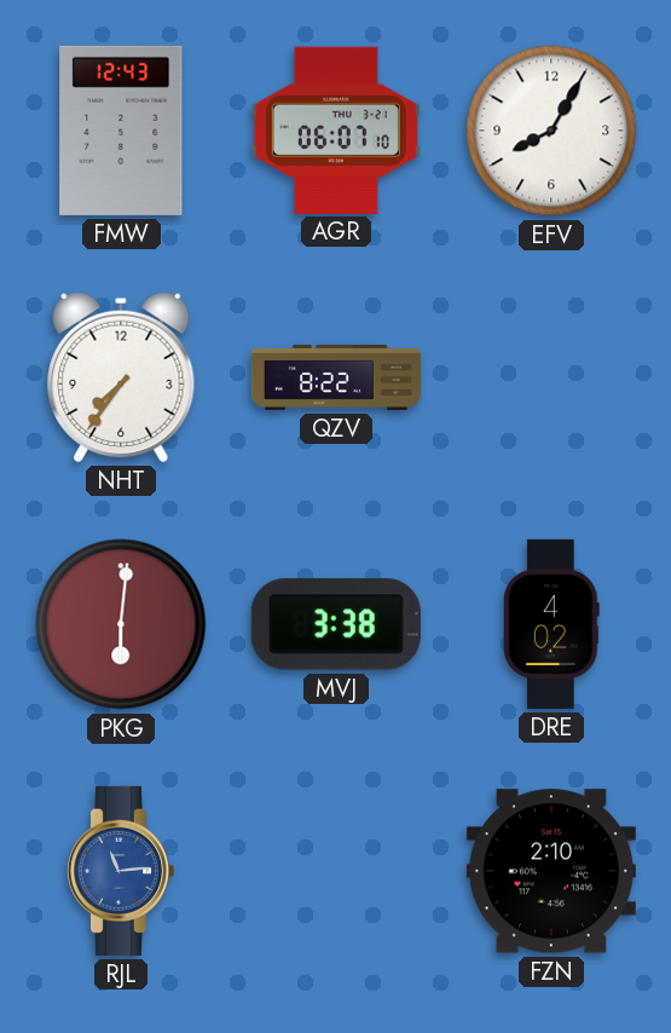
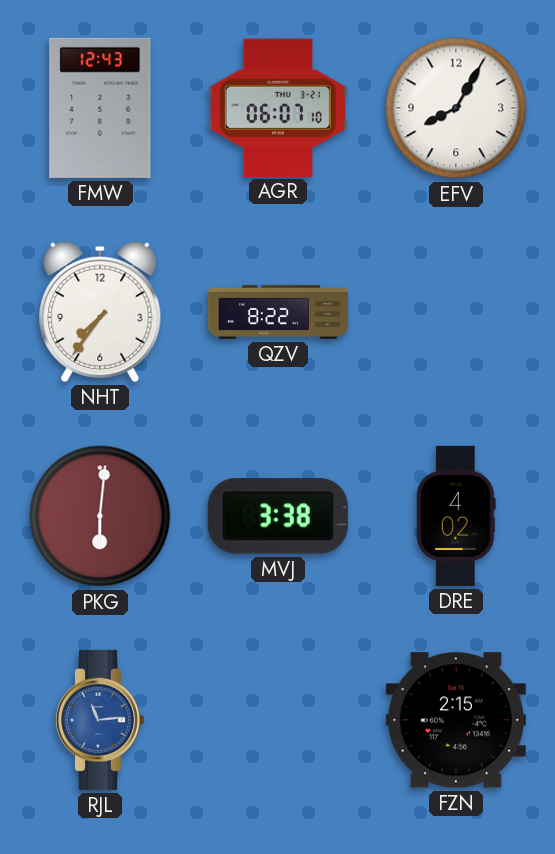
FZN: 2:10 -> 2:15
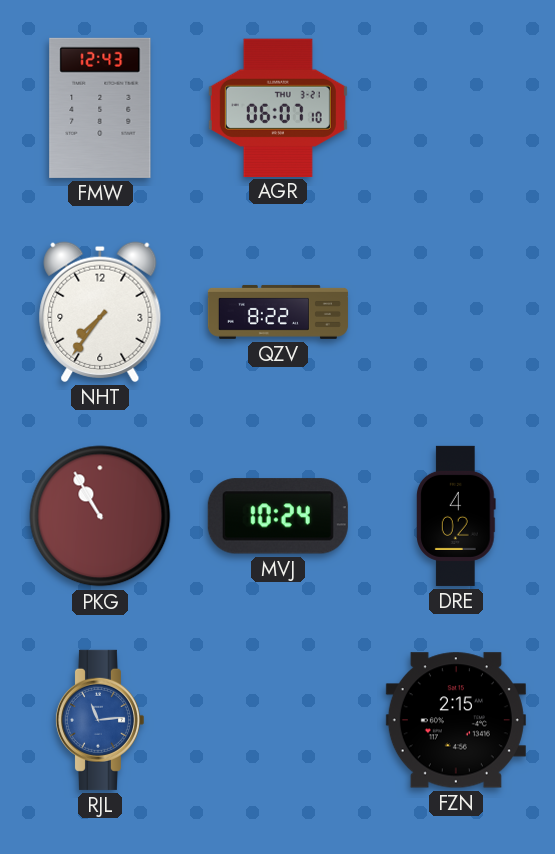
EFV: 8:05 -> none
PKG: 6:01 -> 10:55
MVJ: 3:38 -> 10:24
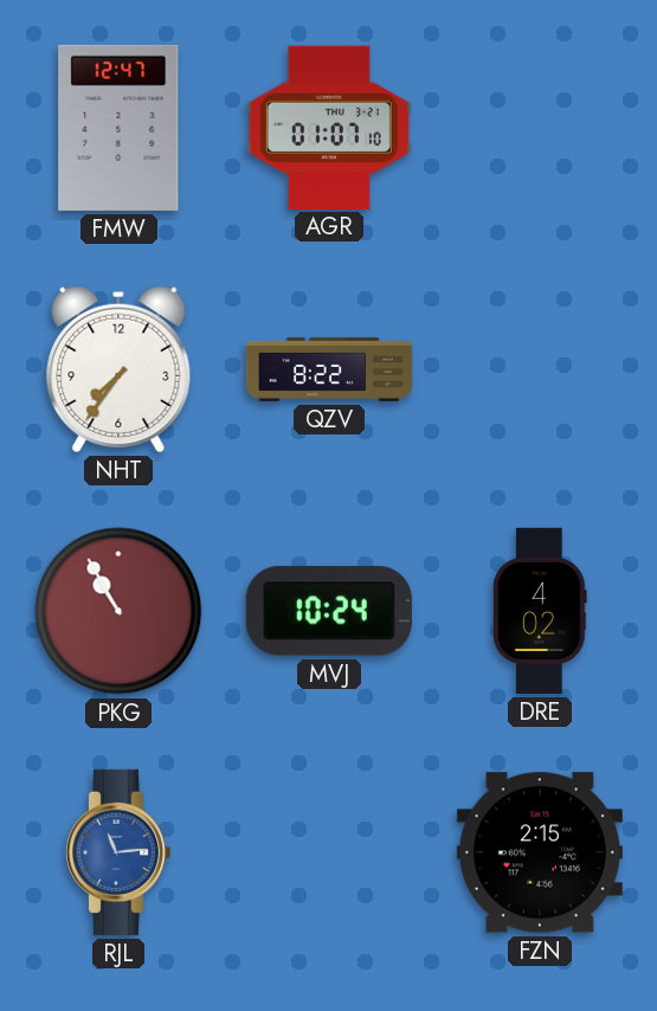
FMW: 12:43 -> 12:47
AGR: 06:07 -> 01:07
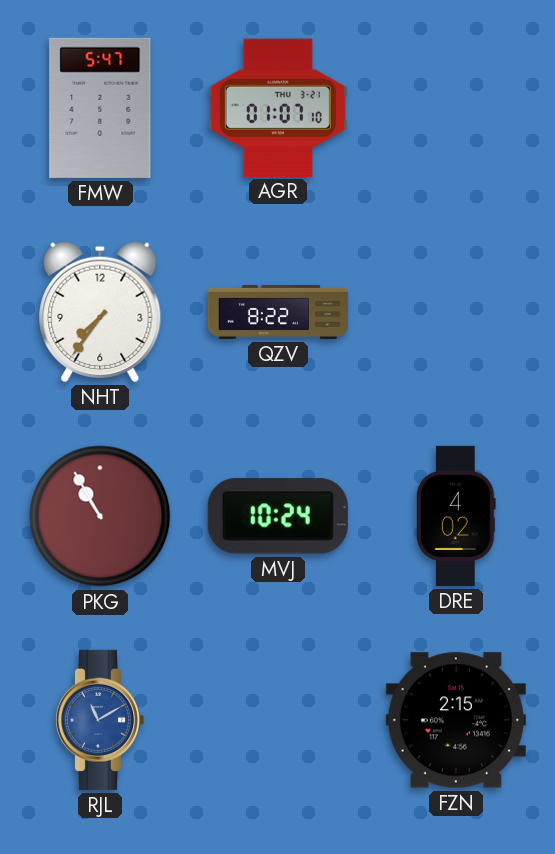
FMW: 12:47 -> 5:47
RJL: 11:14 -> 11:10
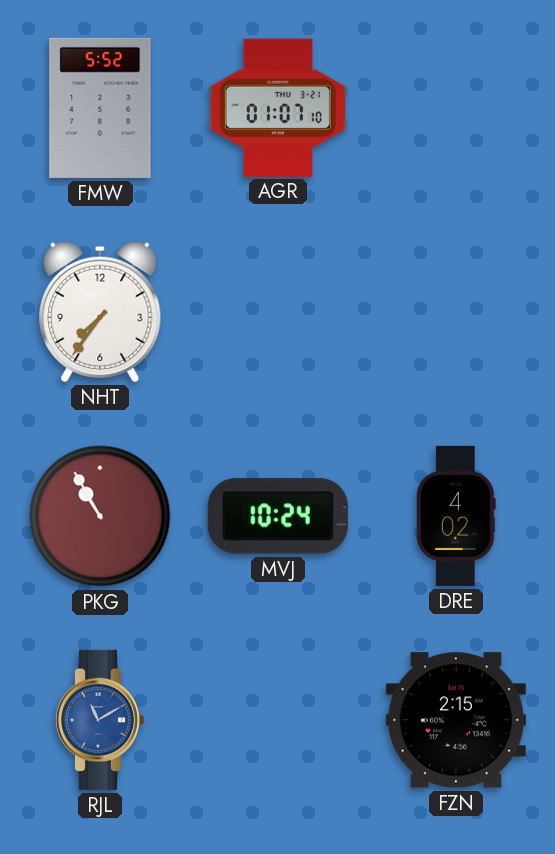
FMW: 5:47 -> 5:52
QZV: 8:22 -> none
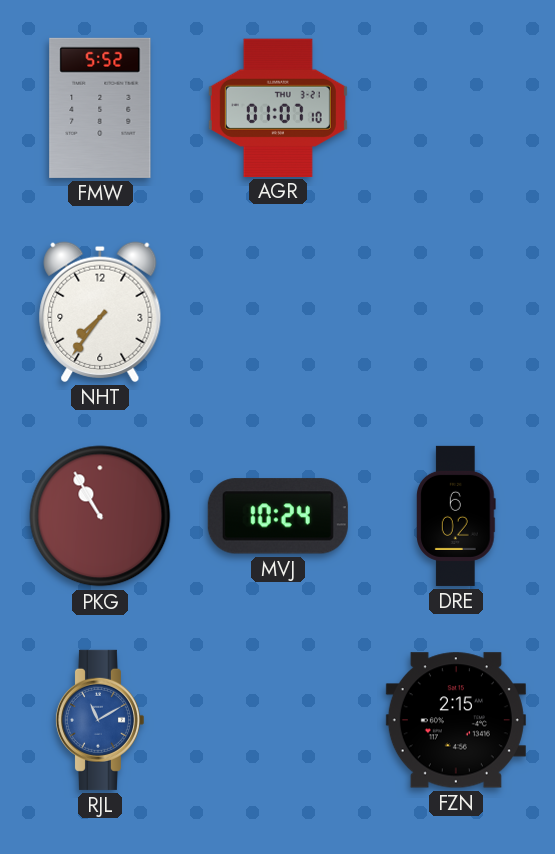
DRE: 4:02 -> 6:02
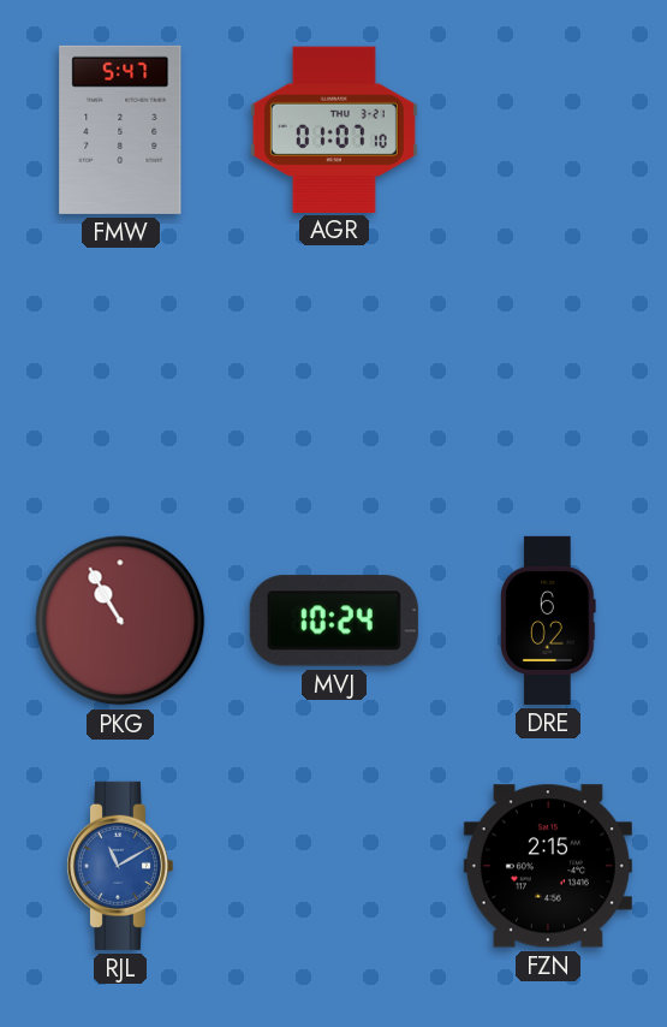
FMW: 5:52 -> 5:47
NHT: 7:36 -> none
